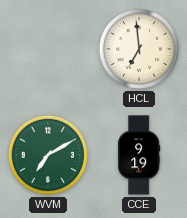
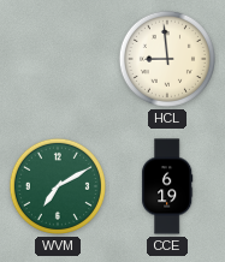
HCL: 6:59 -> 8:59
CCE: 9:19 -> 6:19
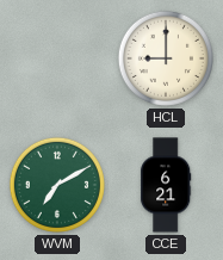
HCL: 8:59 -> 9:00
CCE: 6:19 -> 6:21
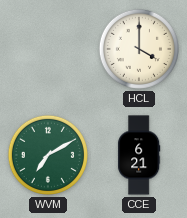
HCL: 9:00 -> 4:00
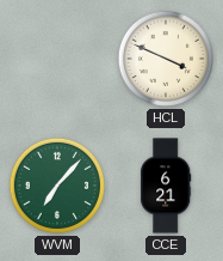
HCL: 4:00 -> 3:49
WVM: 7:10 -> 7:07
